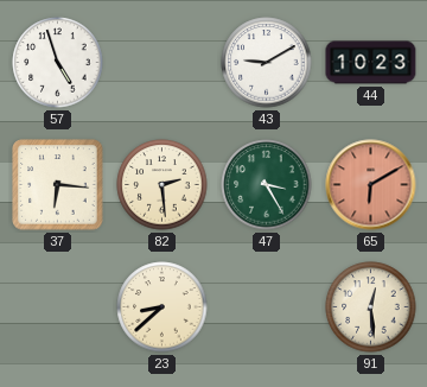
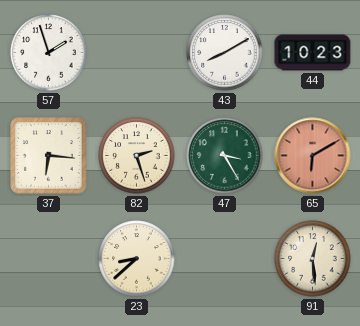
57: 4:57 -> 1:57
43: 9:10 -> 8:10
82: 2:29 -> 2:27
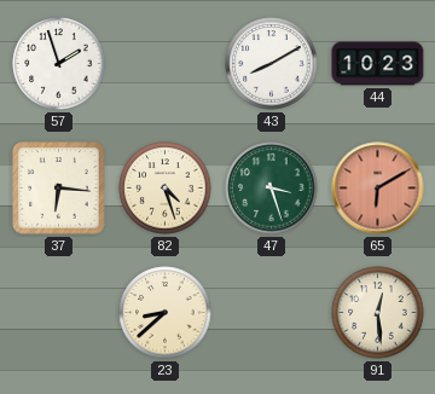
82: 2:27 -> 4:27
47: 3:25 -> 3:27
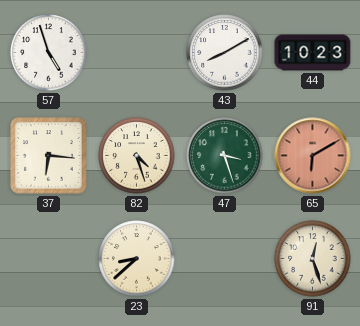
57: 1:57 -> 4:57
91: 12:29 -> 12:27
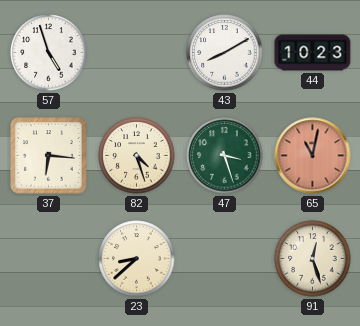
65: 6:10 -> 11:02
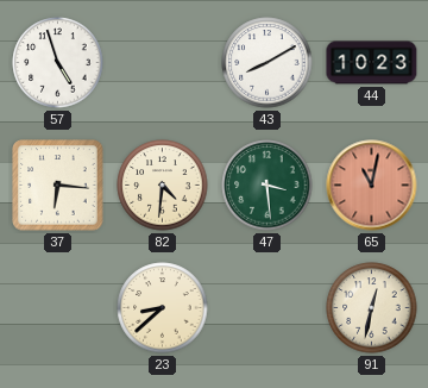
82: 4:27 -> 4:31
47: 3:27 -> 3:29
91: 12:27 -> 12:32
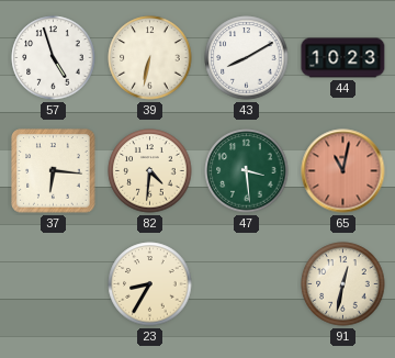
39: none -> 6:32
23: 8:38 -> 8:35
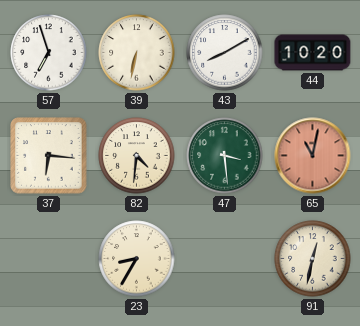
57: 4:57 -> 6:57
44: 10:23 -> 10:20
